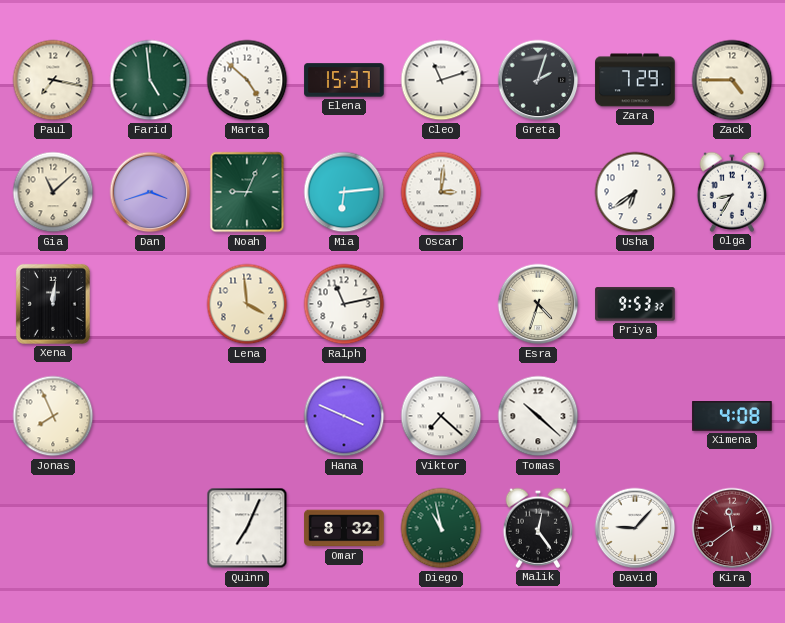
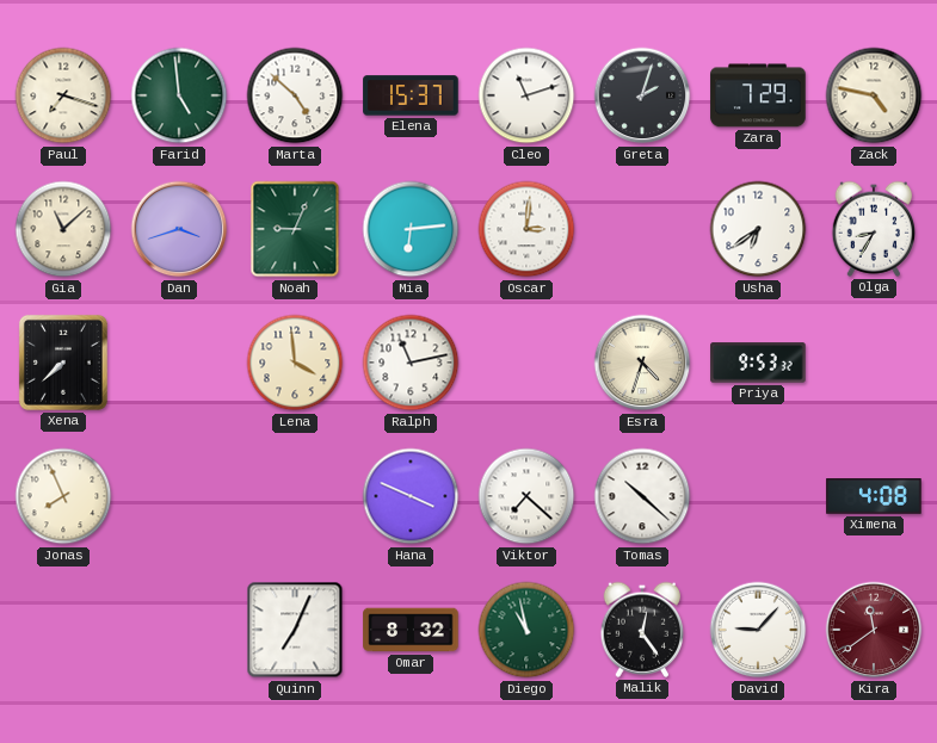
Paul: 7:17 -> 7:18
Zack: 4:45 -> 4:47
Xena: 12:01 -> 7:38
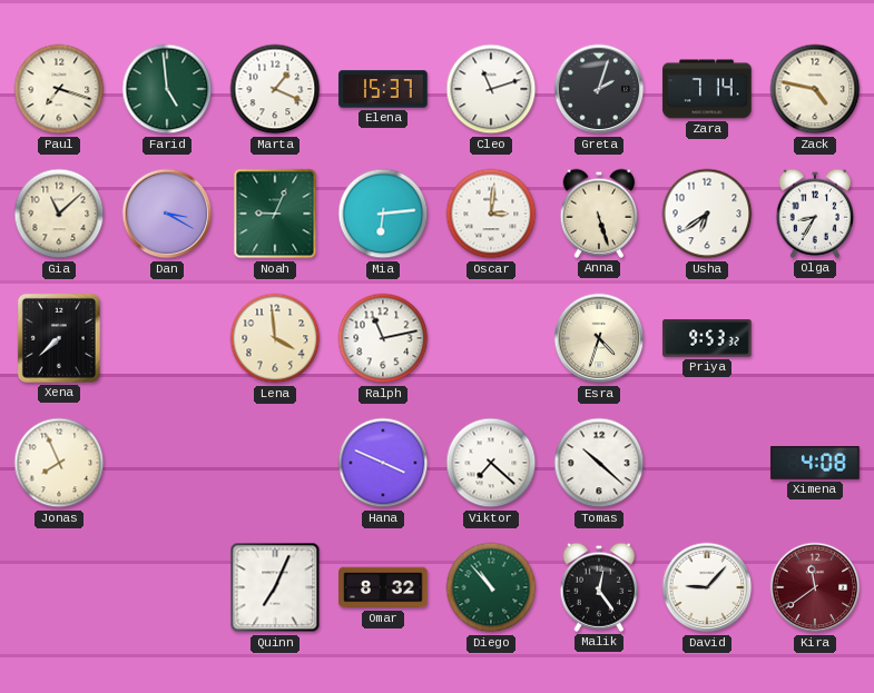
Marta: 4:52 -> 1:19
Zara: 7:29 -> 7:14
Dan: 3:42 -> 3:20
Anna: none -> 5:27
Diego: 10:58 -> 10:53
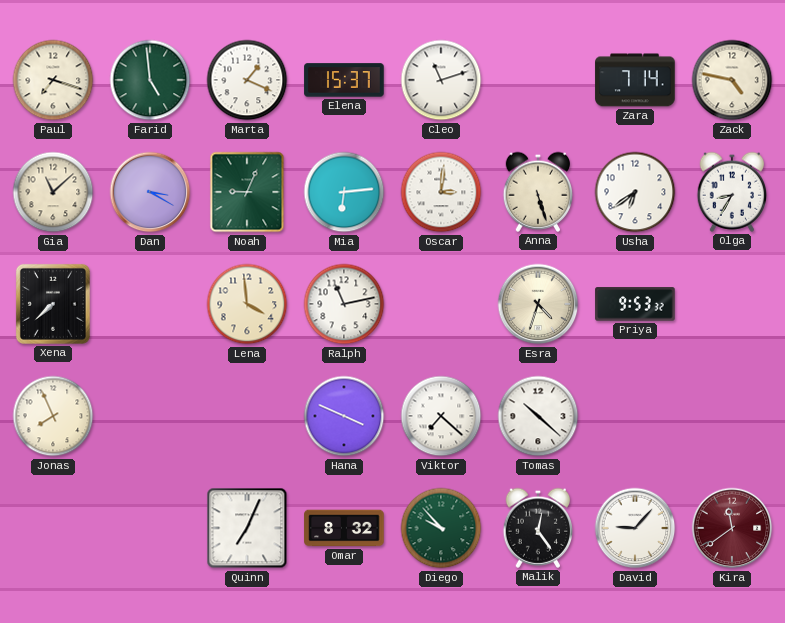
Greta: 2:03 -> none
Ximena: 4:08 -> none
Diego: 10:53 -> 9:53
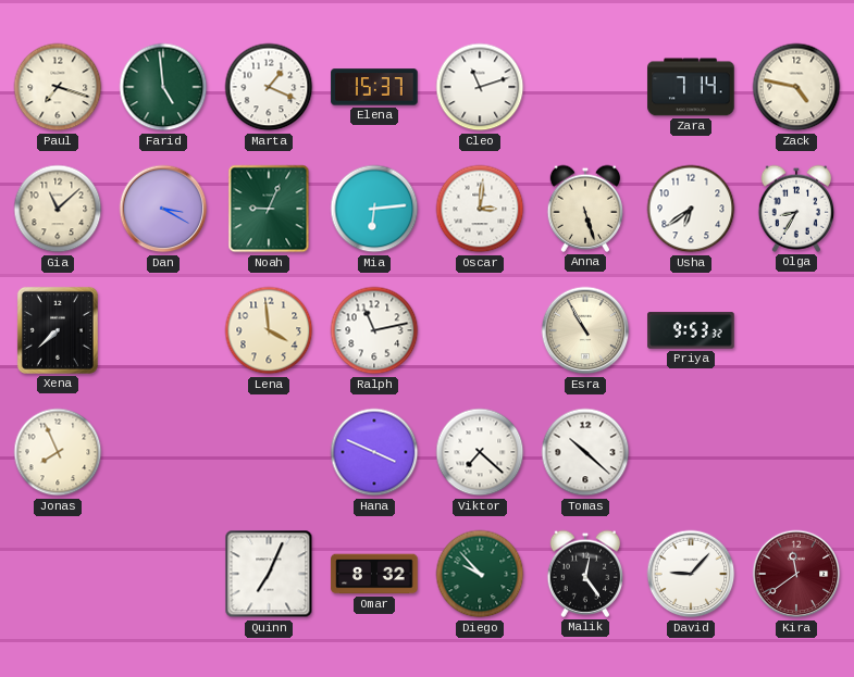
Esra: 4:33 -> 10:55
